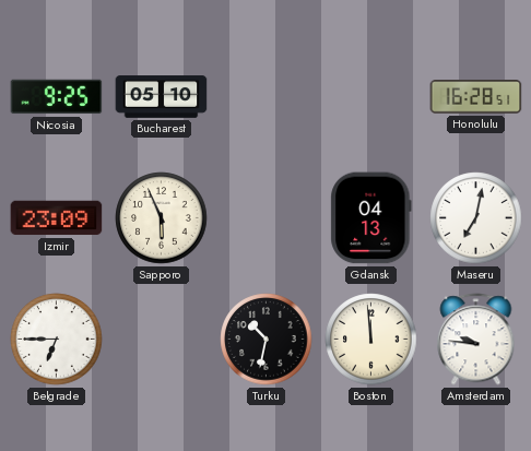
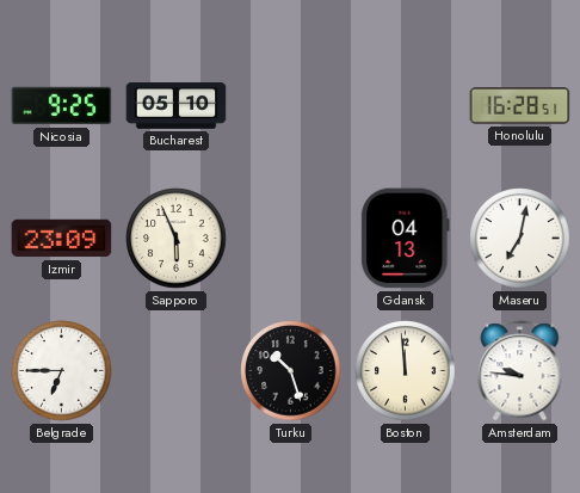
Turku: 10:32 -> 10:27
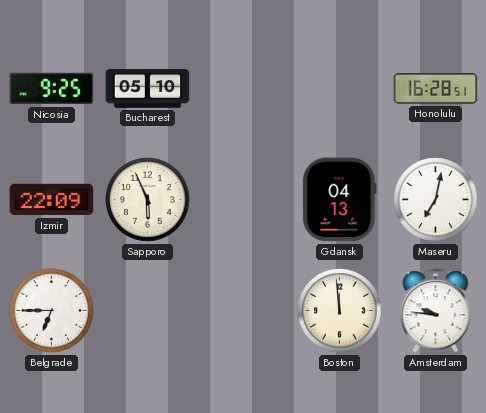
Izmir: 23:09 -> 22:09
Turku: 10:27 -> none
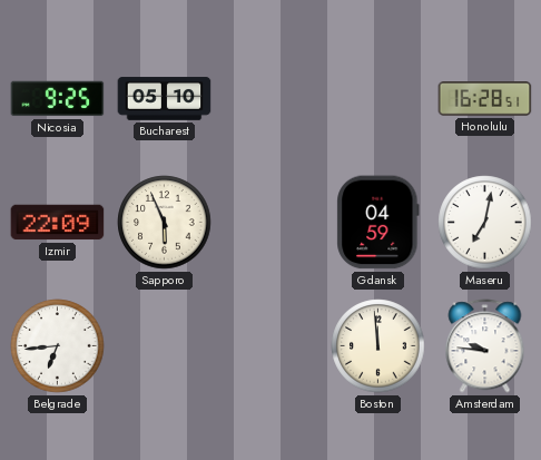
Gdansk: 04:13 -> 04:59
Belgrade: 6:45 -> 6:44
